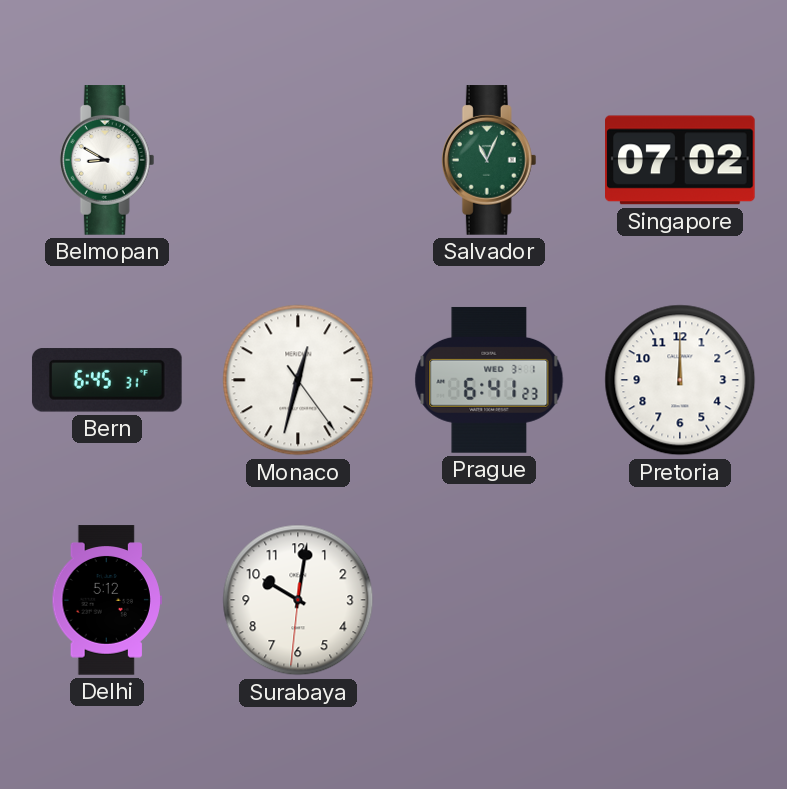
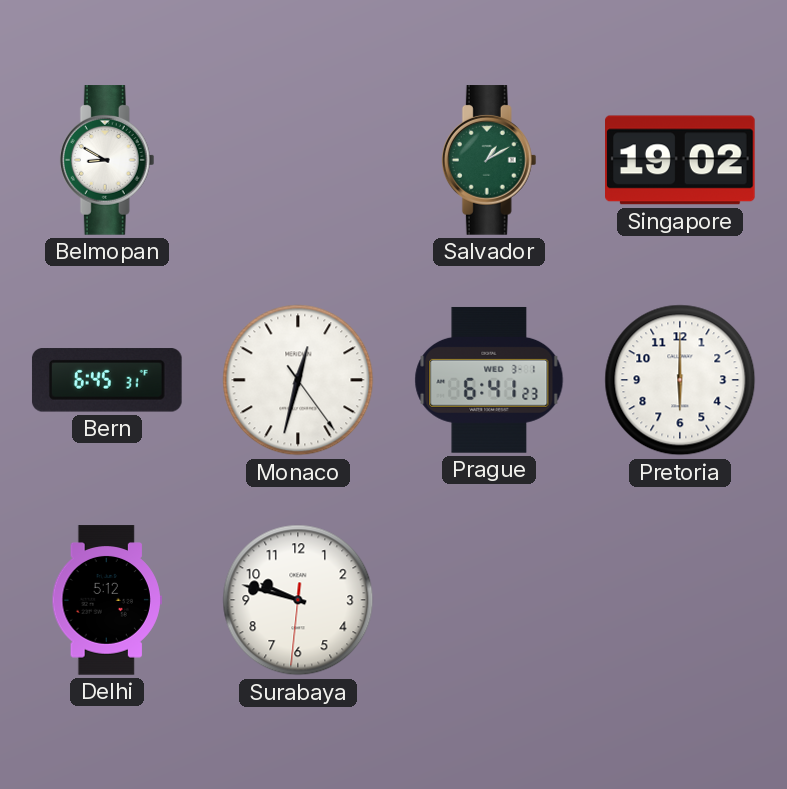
Salvador: 11:04 -> 1:10
Singapore: 07:02 -> 19:02
Pretoria: 12:00 -> 6:00
Surabaya: 10:01 -> 9:47
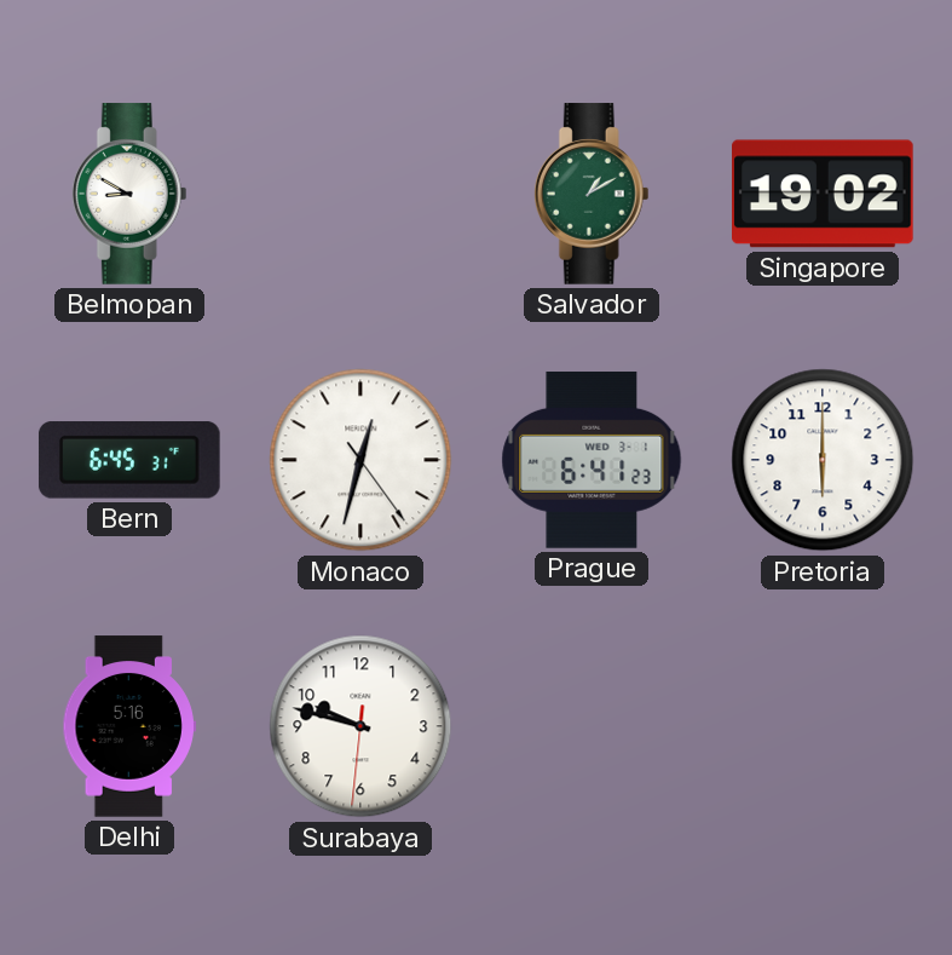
Delhi: 5:12 -> 5:16
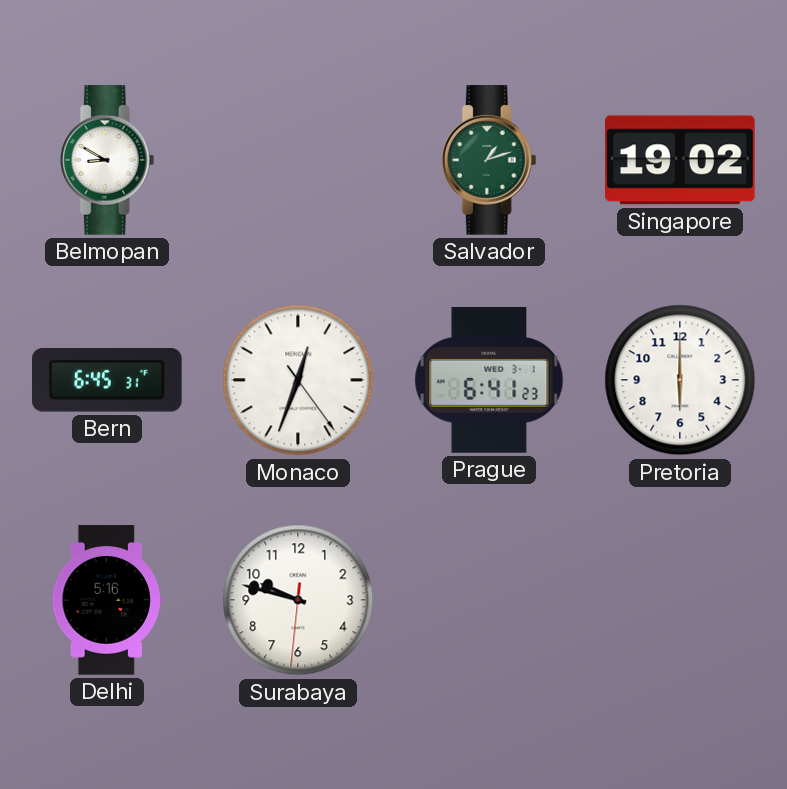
Salvador: 1:10 -> 1:12
Monaco: 12:32 -> 12:33
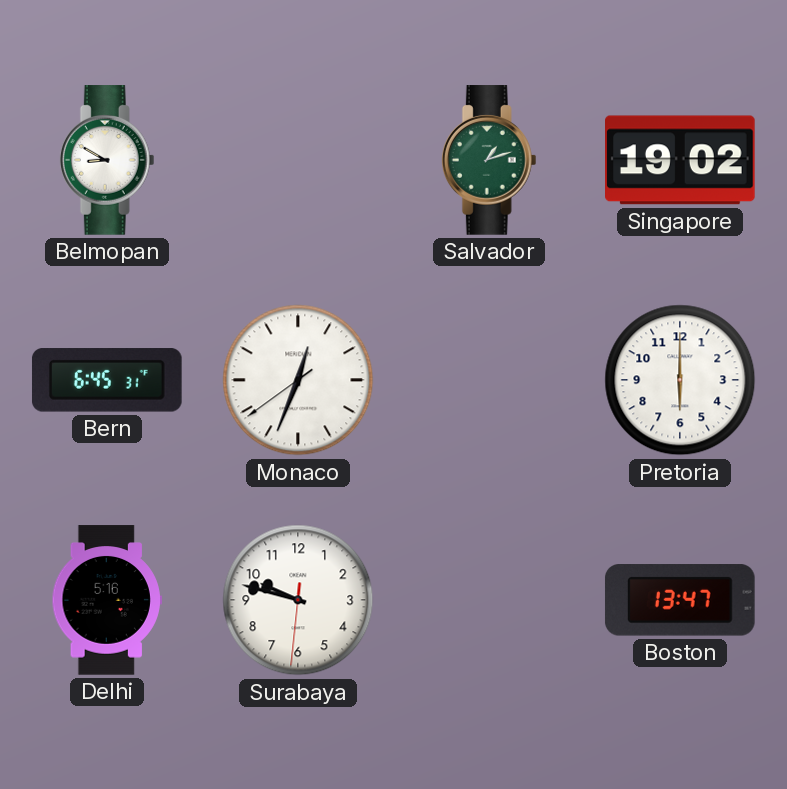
Monaco: 12:33:24 -> 12:33:39
Prague: 6:41 -> none
Boston: none -> 13:47
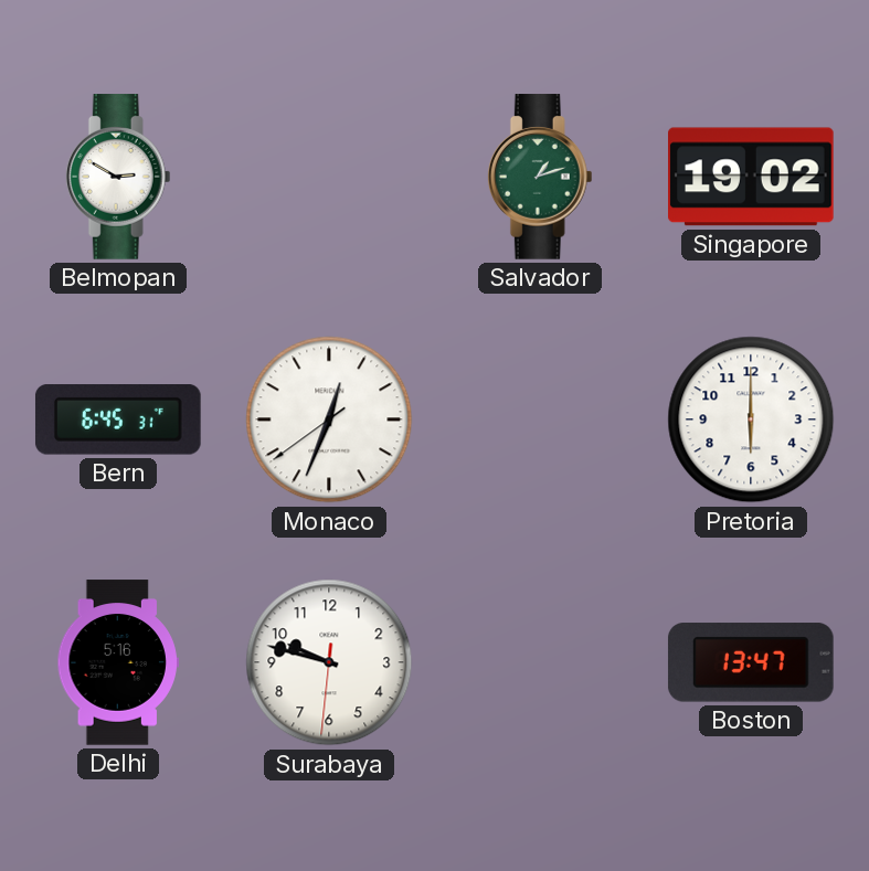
Belmopan: 8:50 -> 2:50
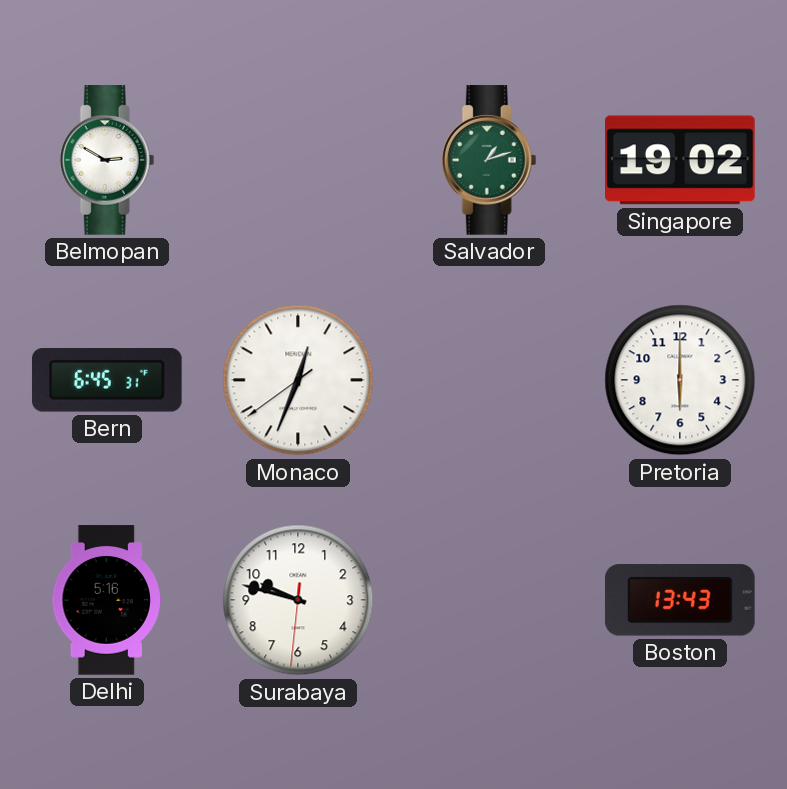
Boston: 13:47 -> 13:43
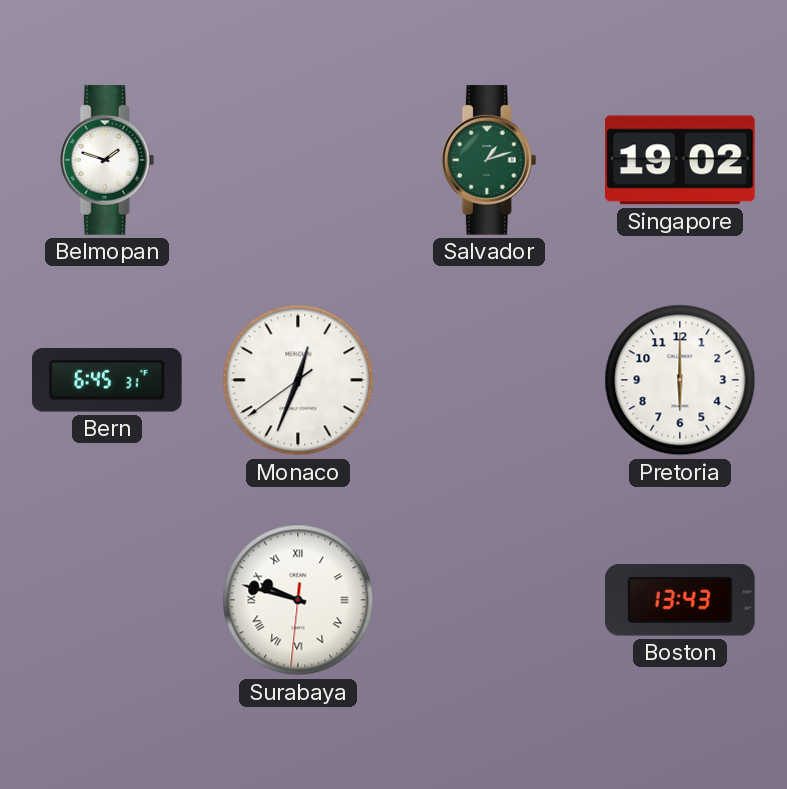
Belmopan: 2:50 -> 1:48
Delhi: 5:16 -> none
Surabaya numerals: Arabic -> Roman
